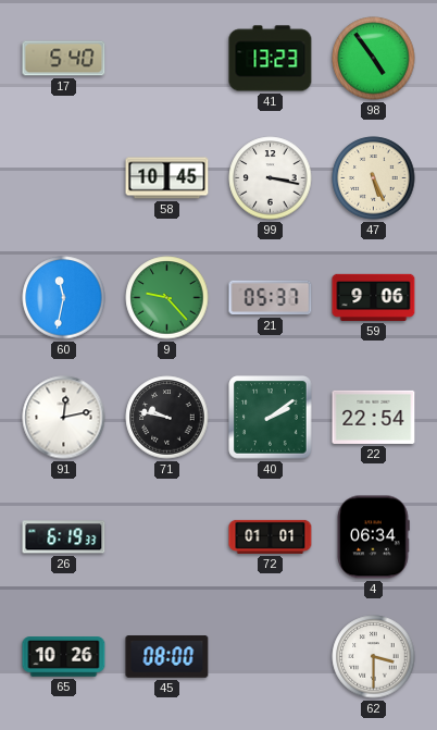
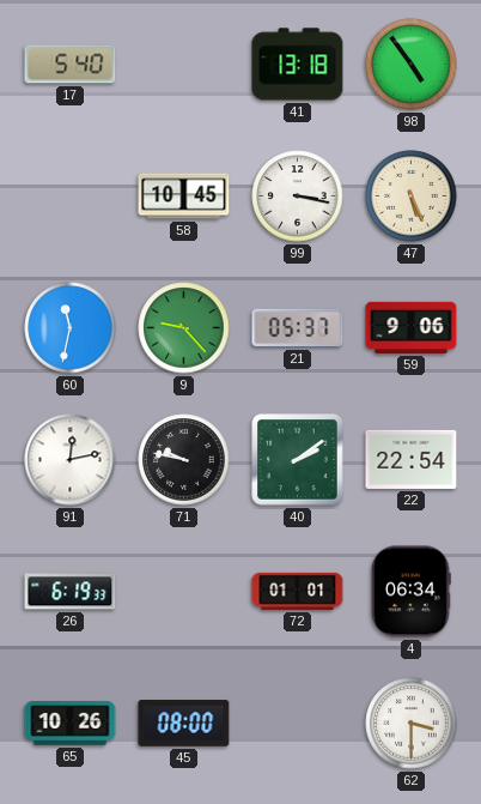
41: 13:23 -> 13:18
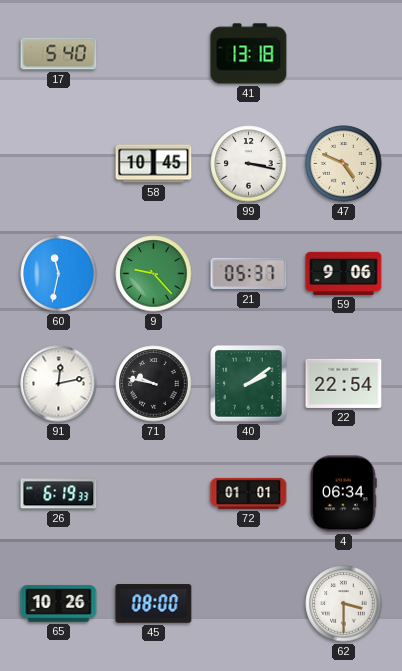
98: 4:54 -> none
47: 5:26 -> 4:49
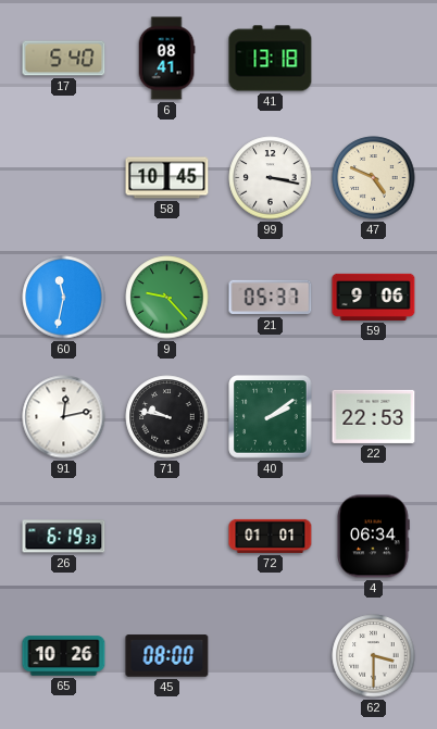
6: none -> 08:41
22: 22:54 -> 22:53
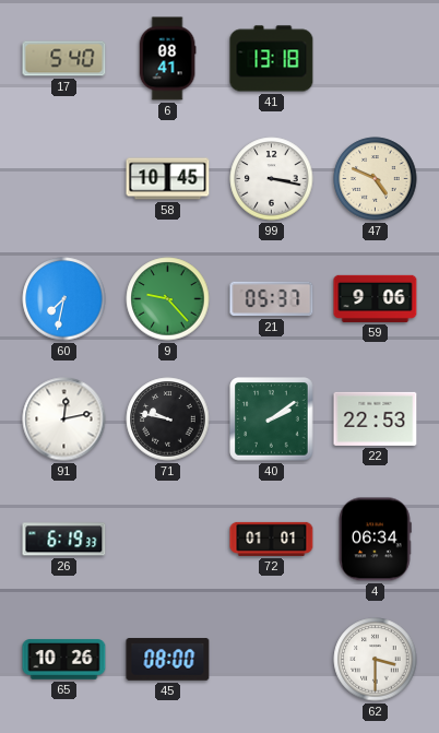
60: 11:32 -> 7:32
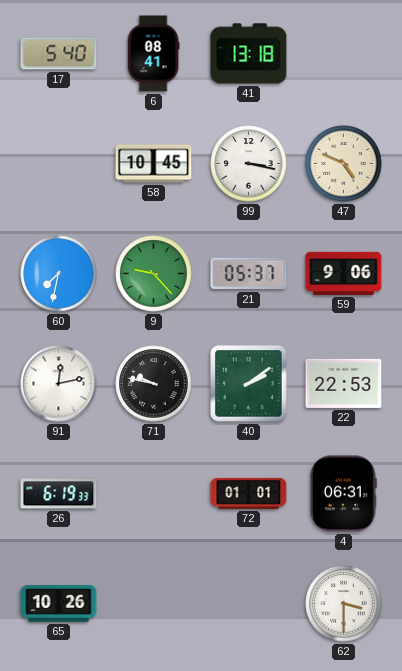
4: 06:34 -> 06:31
45: 08:00 -> none
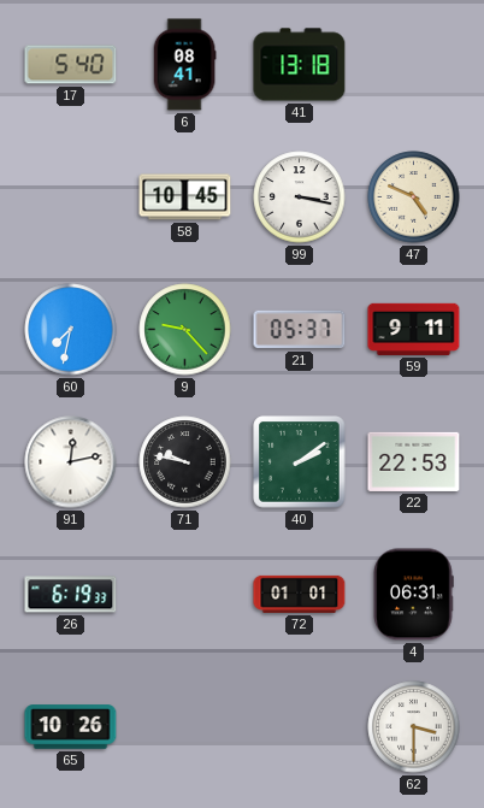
59: 9:06 -> 9:11
